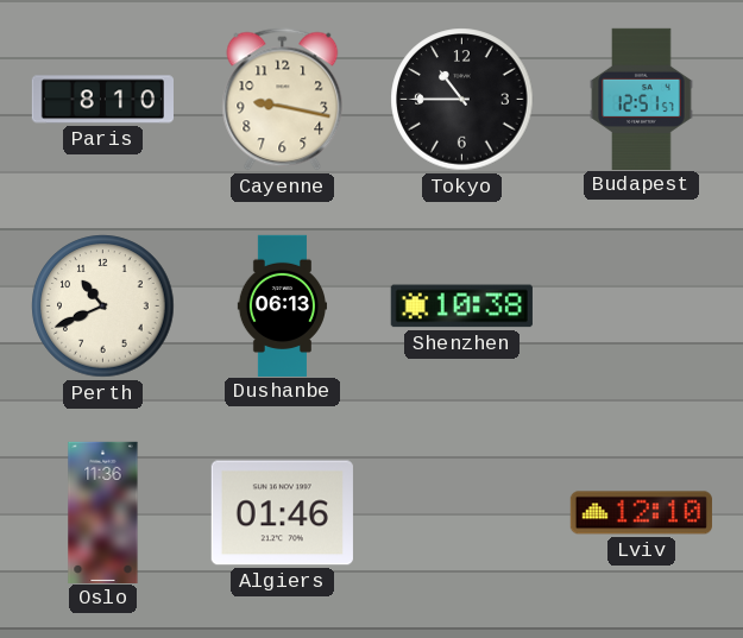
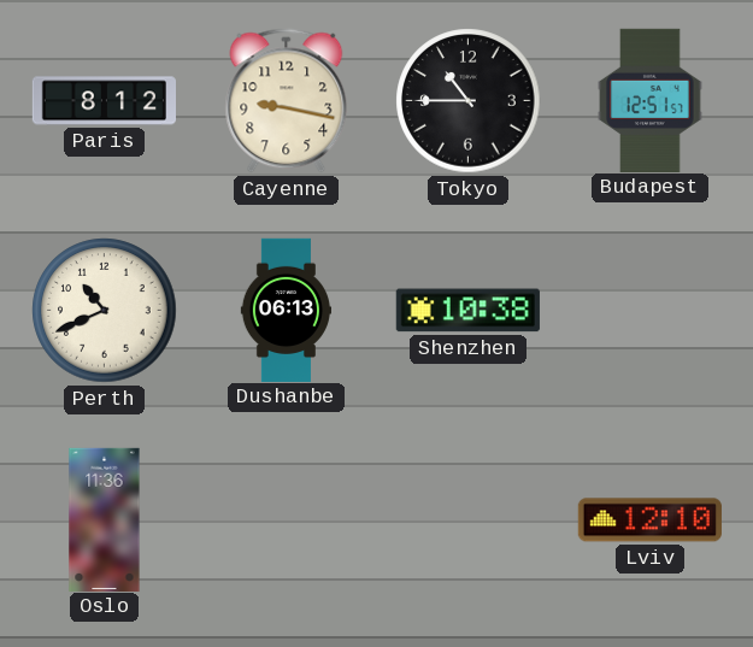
Paris: 8:10 -> 8:12
Algiers: 01:46 -> none
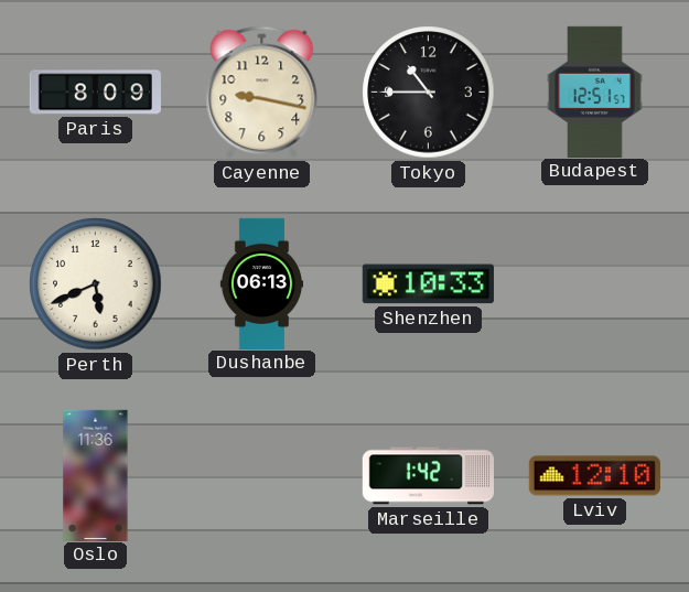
Paris: 8:12 -> 8:09
Perth: 10:41 -> 5:41
Shenzhen: 10:38 -> 10:33
Marseille: none -> 1:42
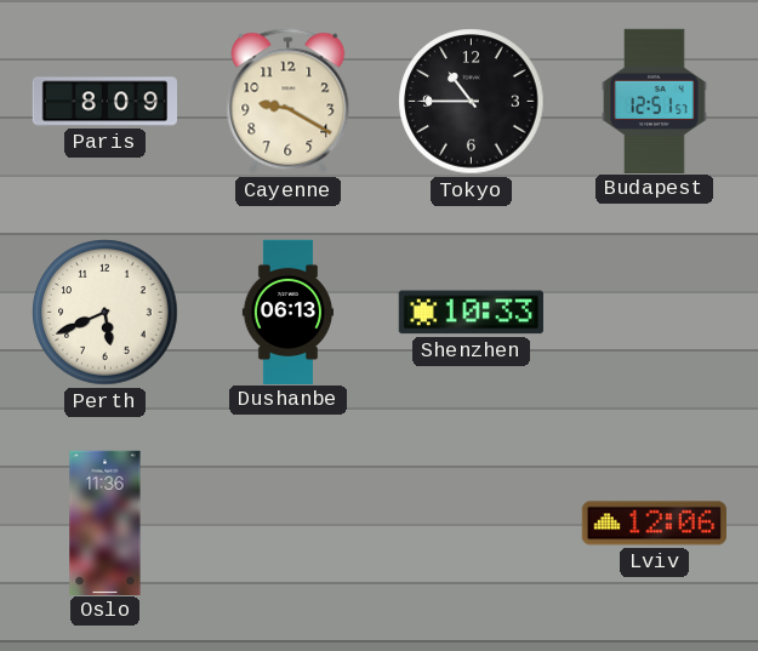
Cayenne: 9:17 -> 9:20
Marseille: 1:42 -> none
Lviv: 12:10 -> 12:06
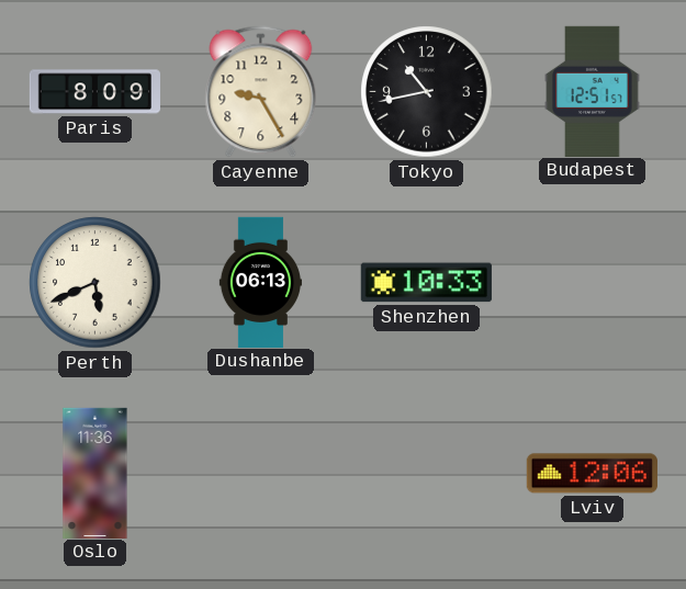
Cayenne: 9:20 -> 9:25
Tokyo: 10:45 -> 10:43
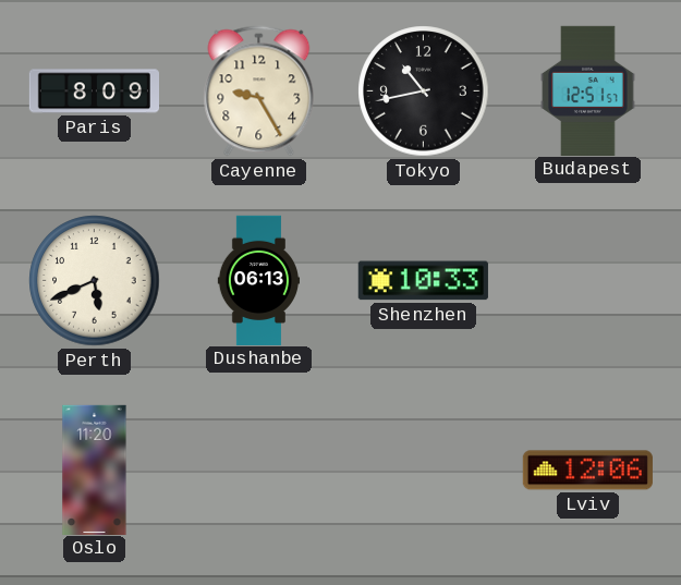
Oslo: 11:36 -> 11:20
